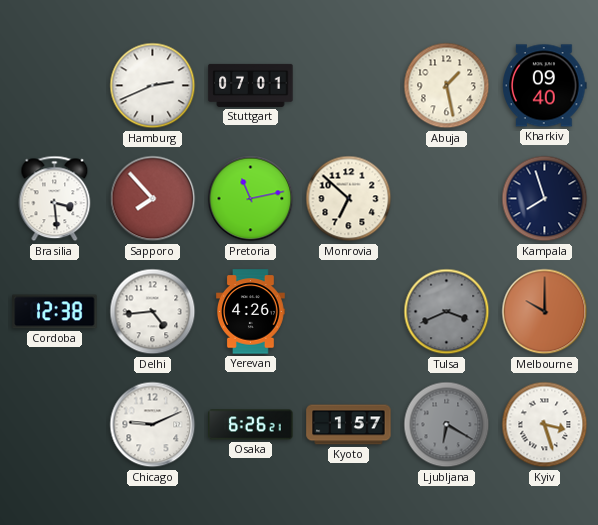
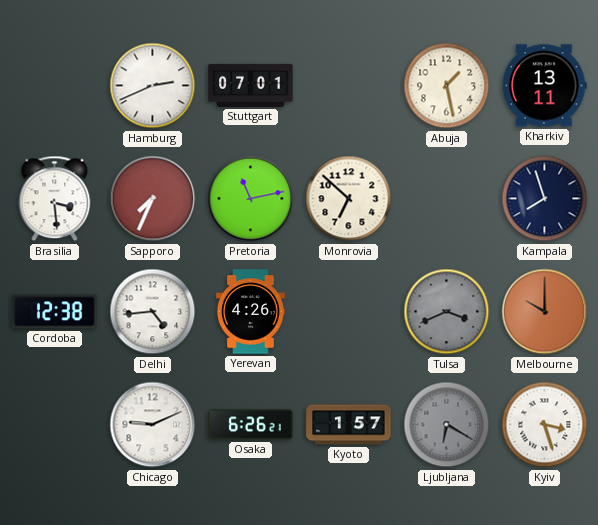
Kharkiv: 09:40 -> 13:11
Sapporo: 7:53 -> 7:34
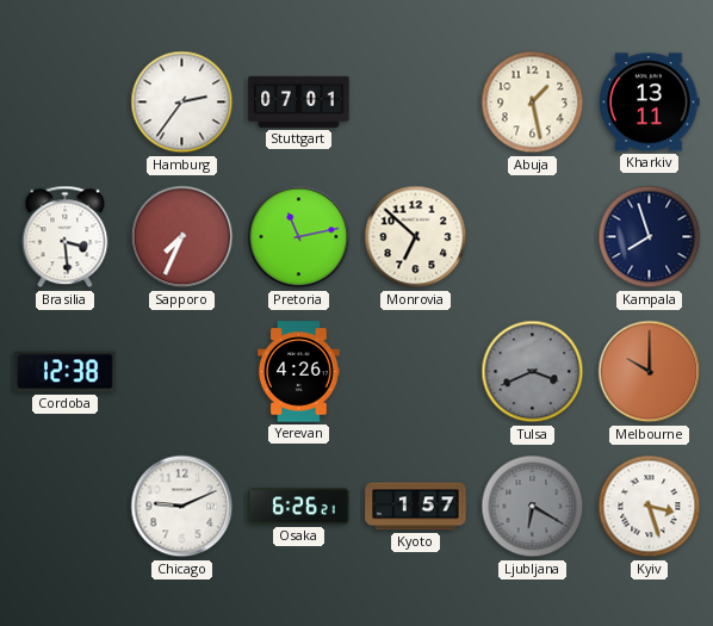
Hamburg: 2:41 -> 2:36
Delhi: 4:44 -> none
